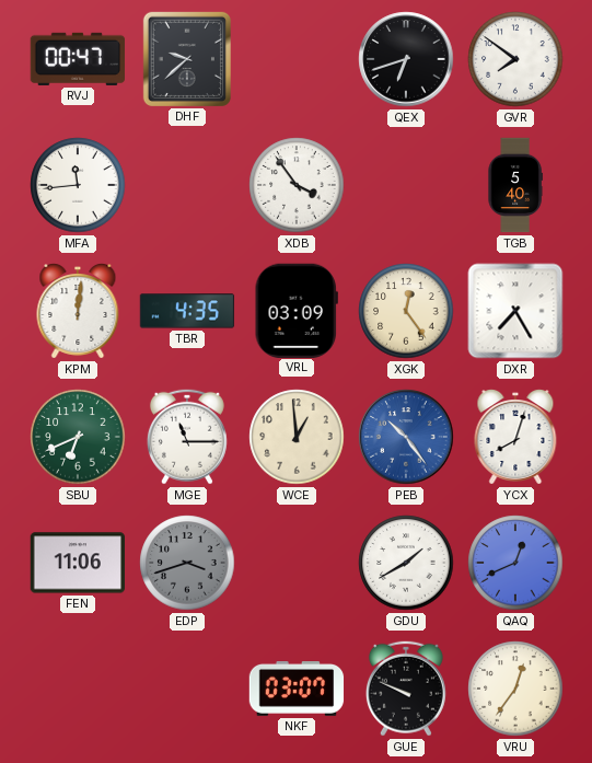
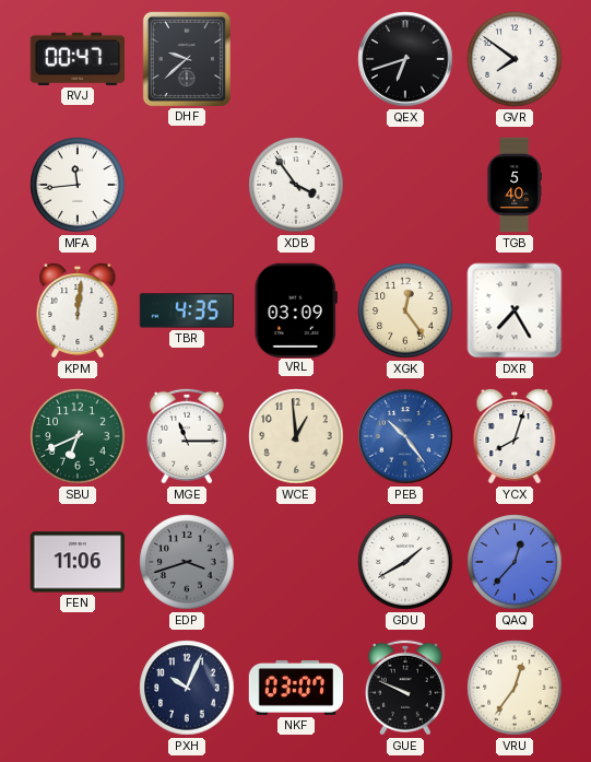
QAQ: 12:41 -> 12:37
PXH: none -> 10:04
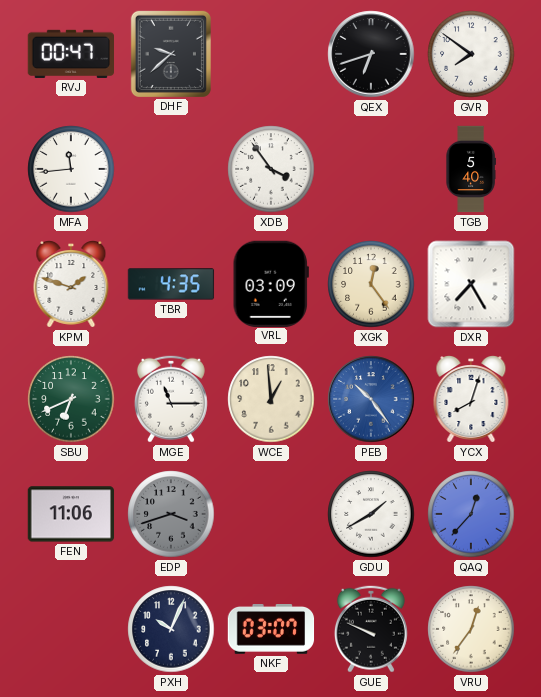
KPM: 12:01 -> 1:48
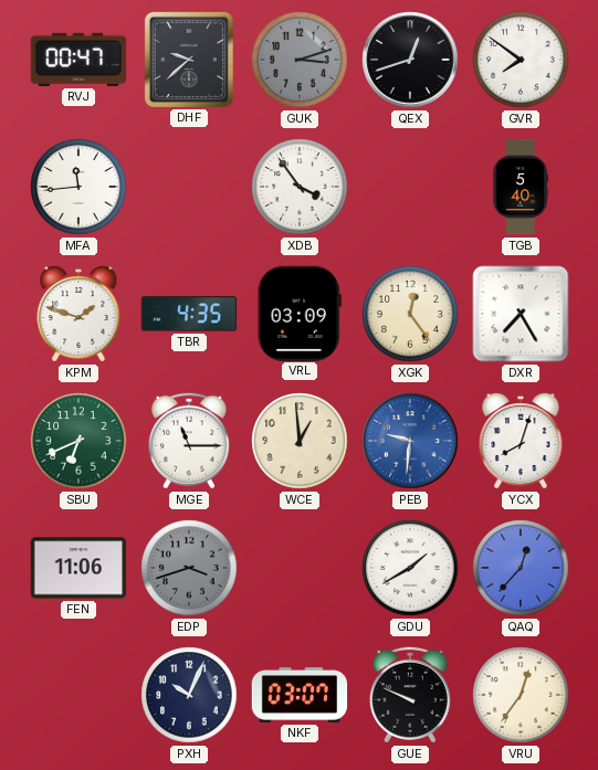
GUK: none -> 3:12
QEX: 6:42 -> 12:42
PEB: 10:24 -> 9:31
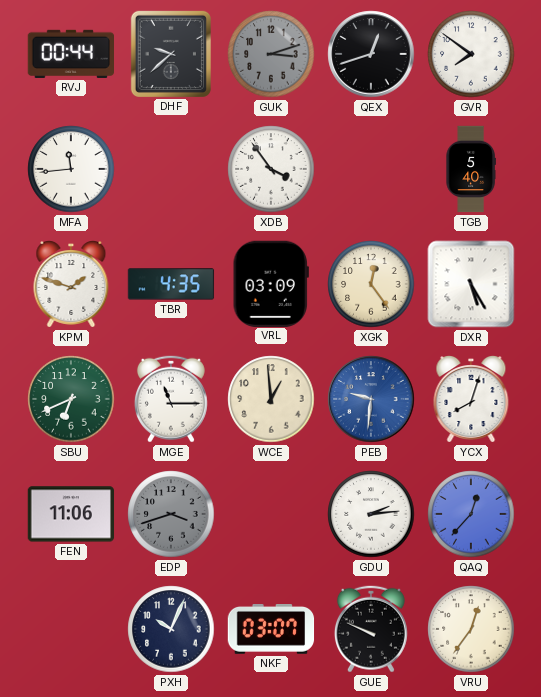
RVJ: 00:47 -> 00:44
DXR: 7:25 -> 5:25
GDU: 1:40 -> 2:14
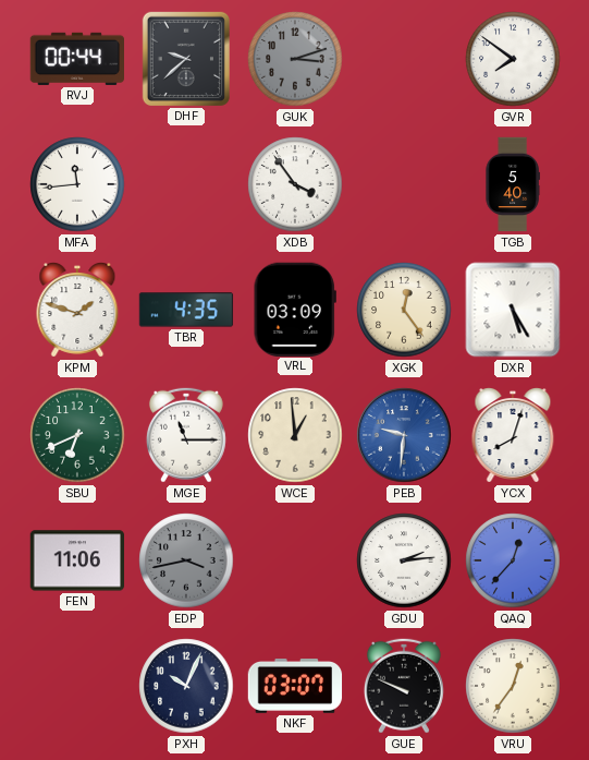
QEX: 12:42 -> none
EDP: 3:42 -> 3:43
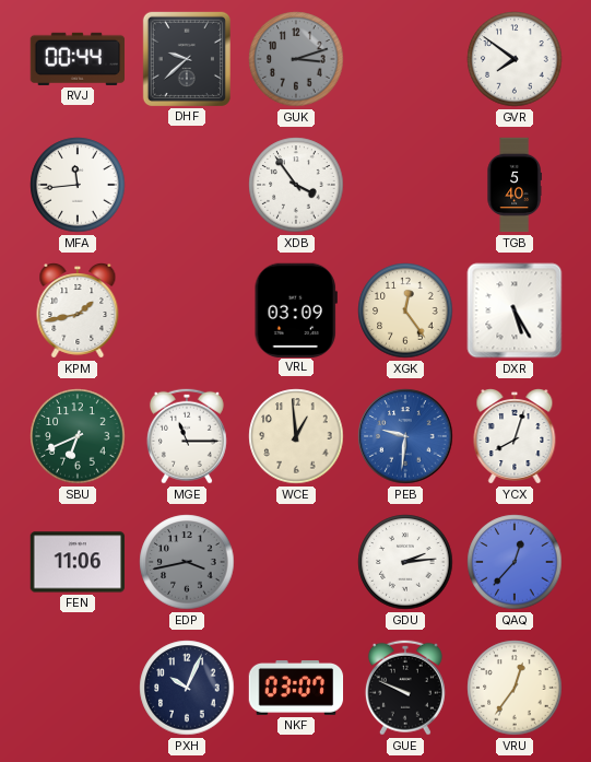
KPM: 1:48 -> 1:43
TBR: 4:35 -> none
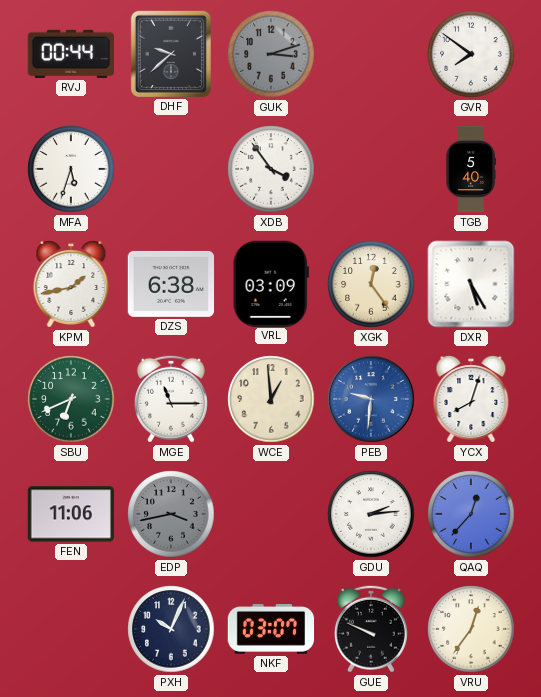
MFA: 11:44 -> 5:33
DZS: none -> 6:38
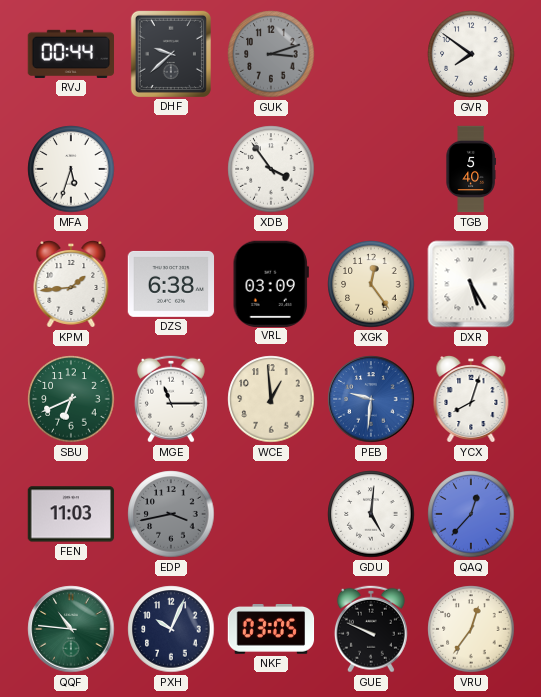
KPM: 1:43 -> 1:44
FEN: 11:06 -> 11:03
GDU: 2:14 -> 5:01
QQF: none -> 10:46
NKF: 03:07 -> 03:05
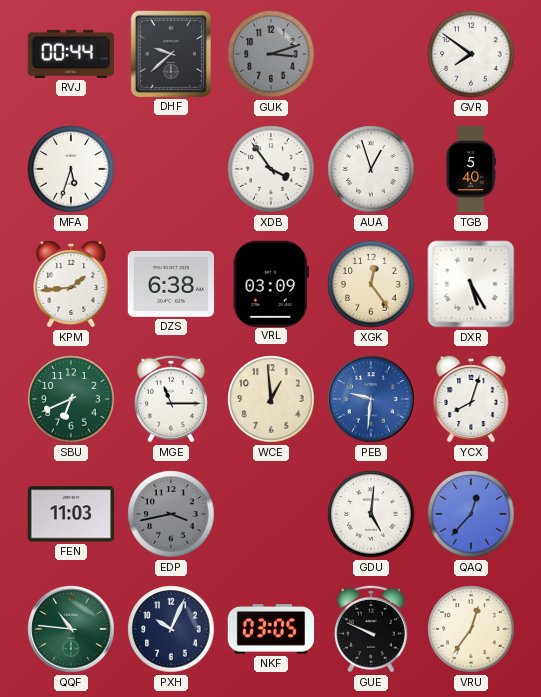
AUA: none -> 12:57
